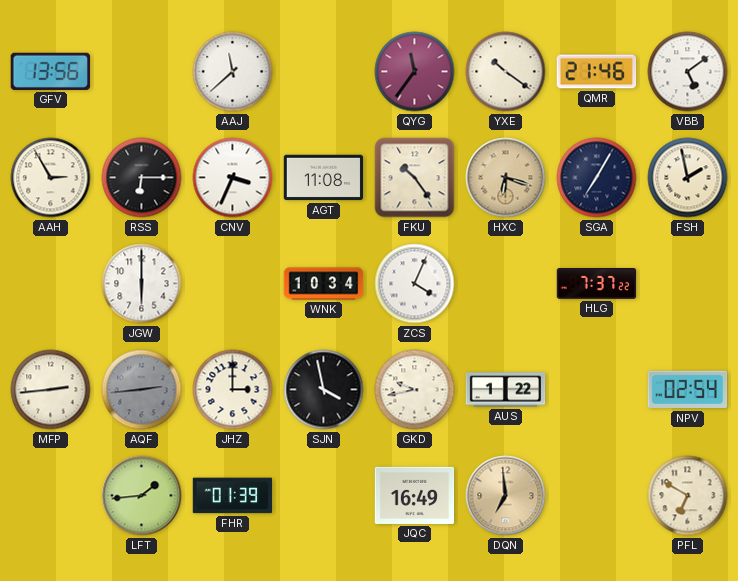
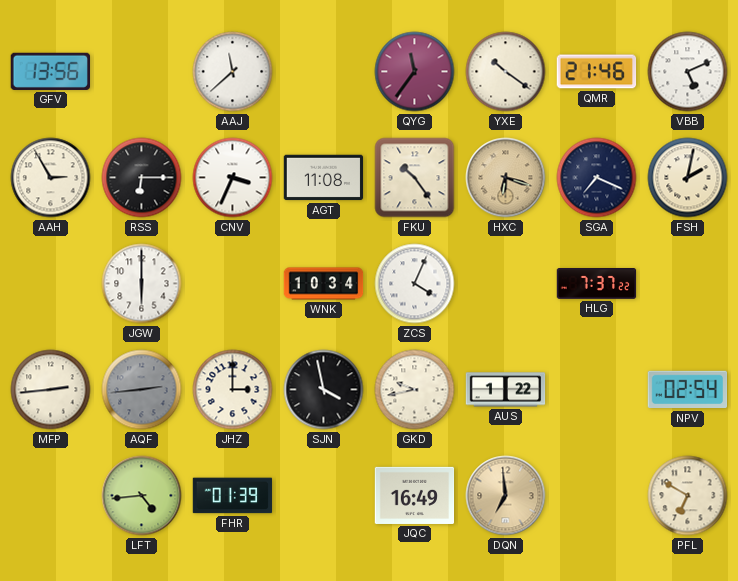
VBB: 5:09 -> 5:11
SGA: 7:05 -> 7:19
FSH: 1:58 -> 2:02
LFT: 1:44 -> 4:44
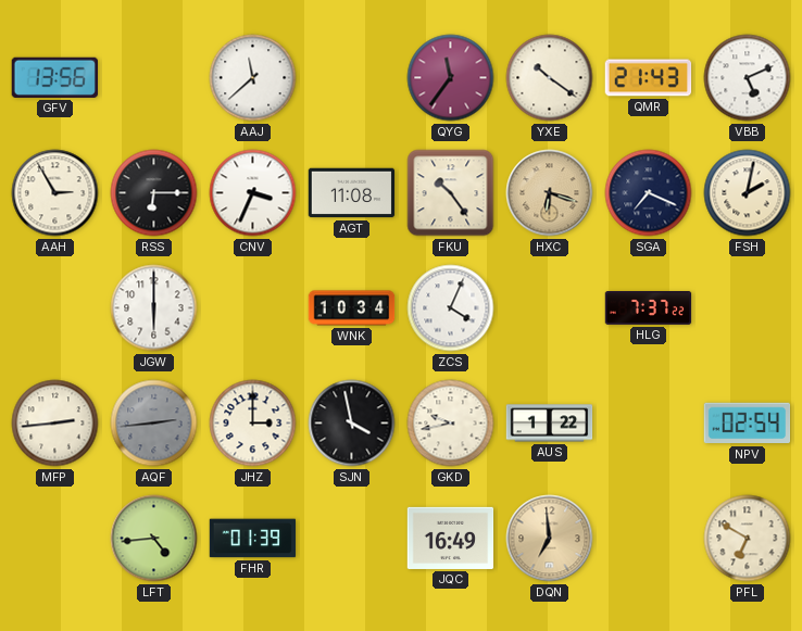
QMR: 21:46 -> 21:43
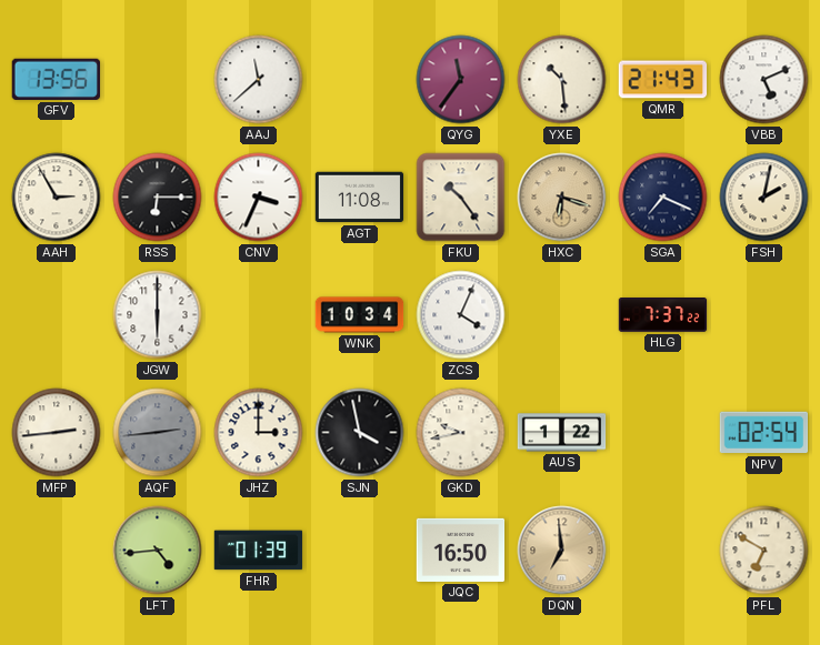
YXE: 10:21 -> 10:29
JQC: 16:49 -> 16:50
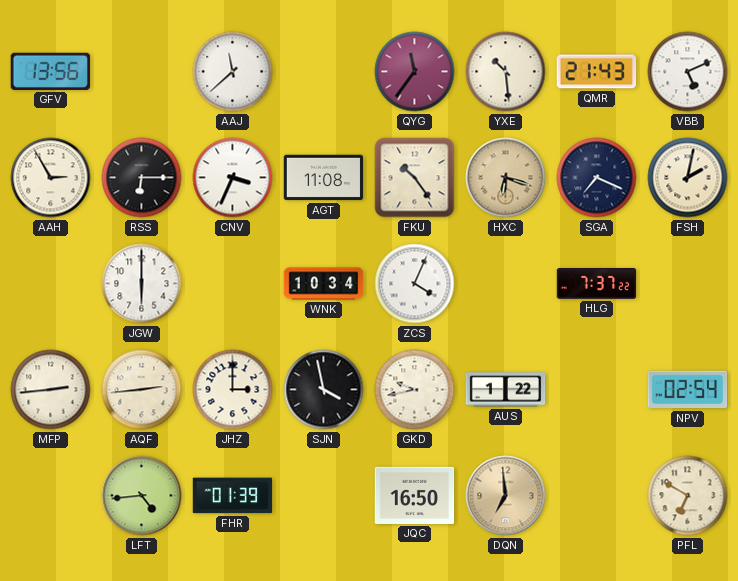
AQF dial: grey -> cream
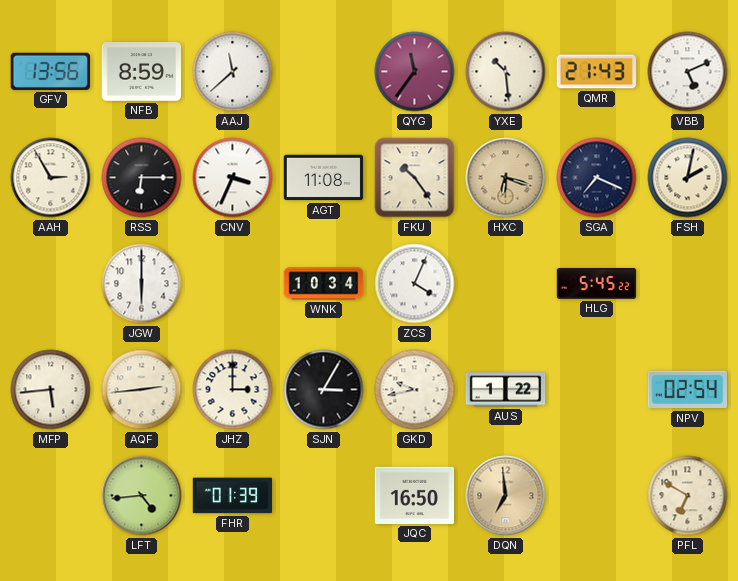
NFB: none -> 8:59
HLG: 7:37 -> 5:45
MFP: 2:44 -> 5:44
SJN: 3:58 -> 3:05
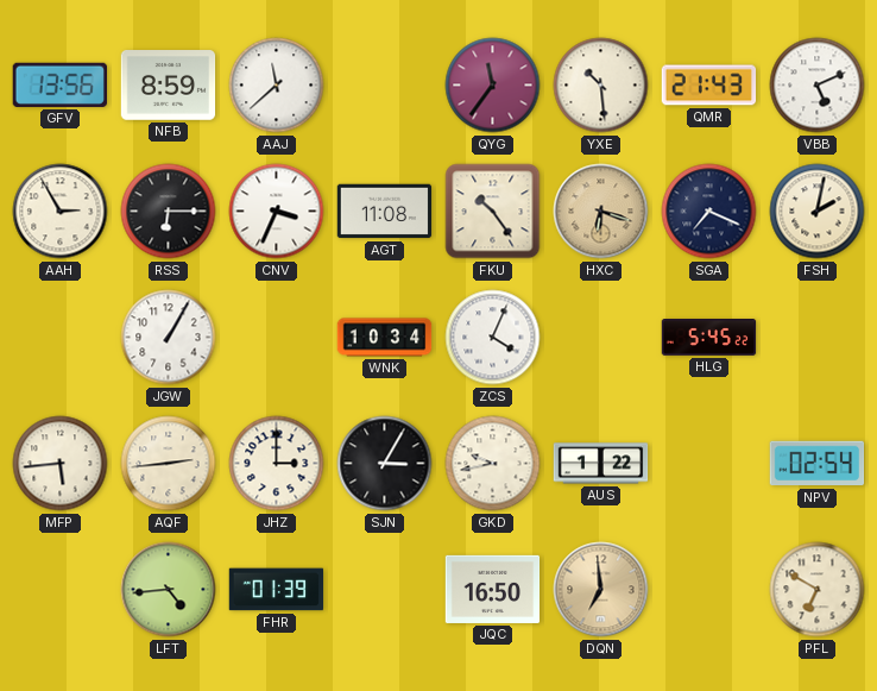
JGW: 6:00 -> 1:05
